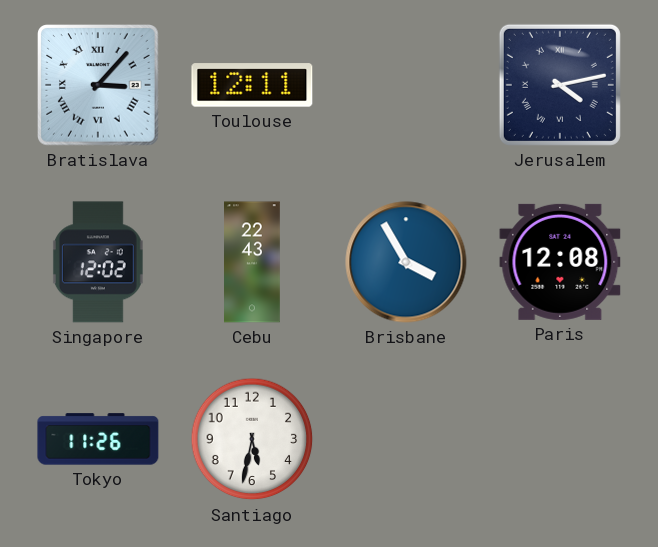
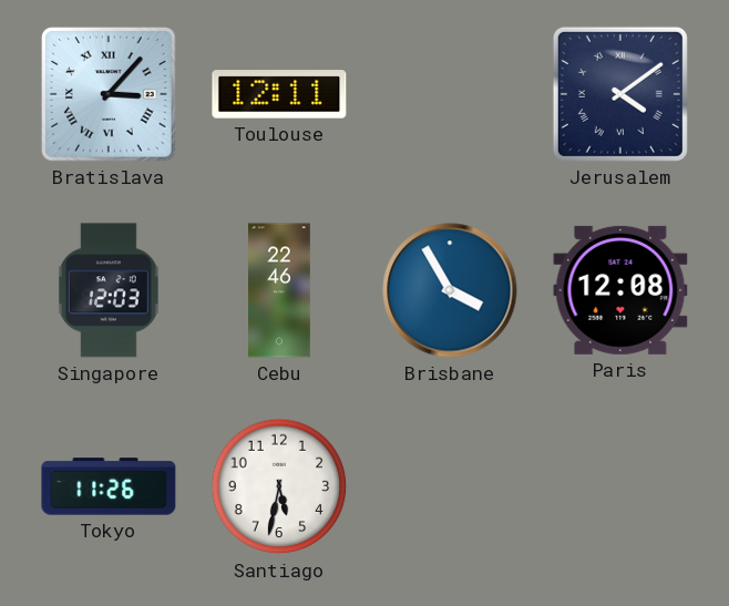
Jerusalem: 4:13 -> 4:09
Singapore: 12:02 -> 12:03
Cebu: 22:43 -> 22:46
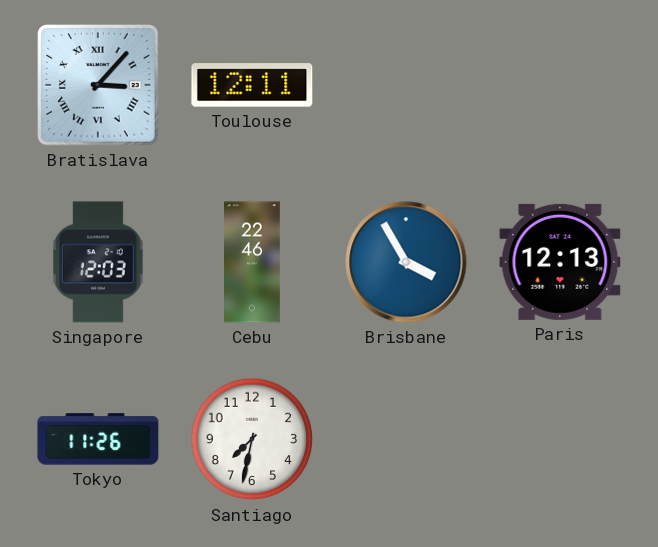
Jerusalem: 4:09 -> none
Paris: 12:08 -> 12:13
Santiago: 5:32 -> 7:32
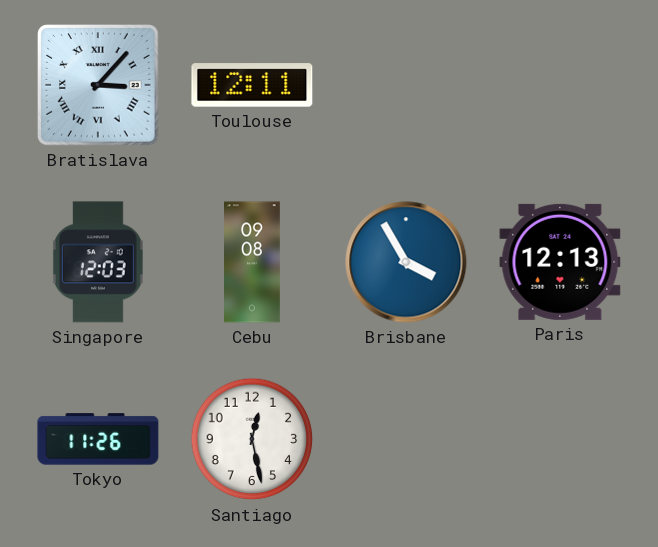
Cebu: 22:46 -> 09:08
Santiago: 7:32 -> 12:28
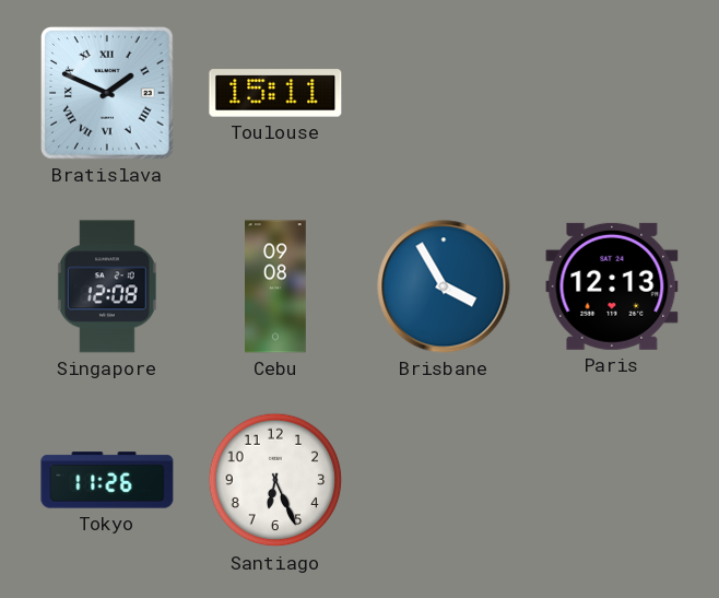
Bratislava: 3:07 -> 1:49
Toulouse: 12:11 -> 15:11
Singapore: 12:03 -> 12:08
Santiago: 12:28 -> 6:26
